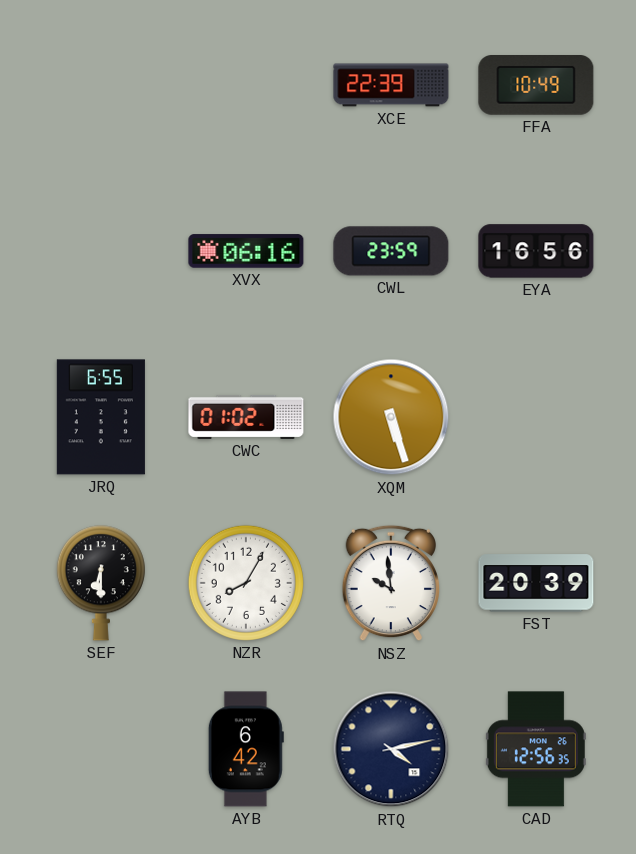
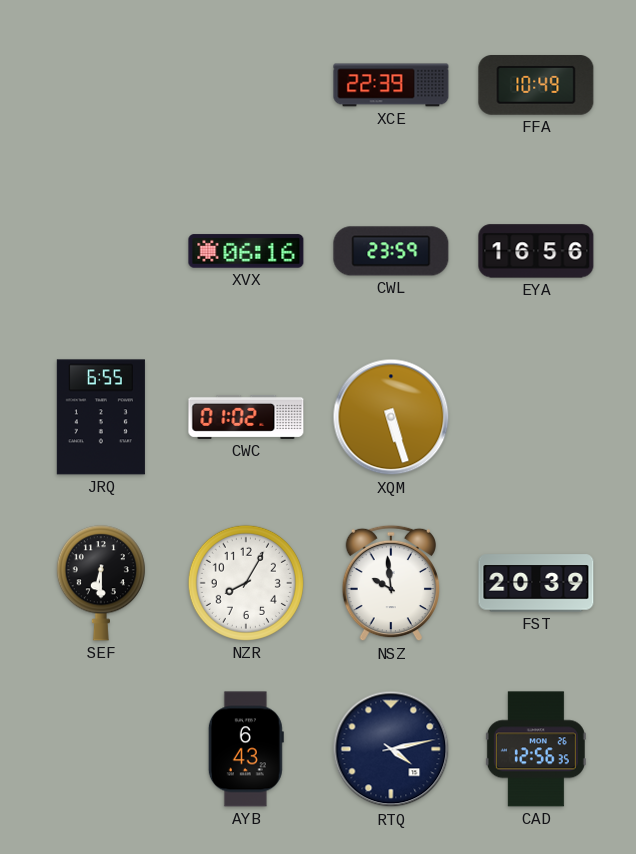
AYB: 6:42 -> 6:43
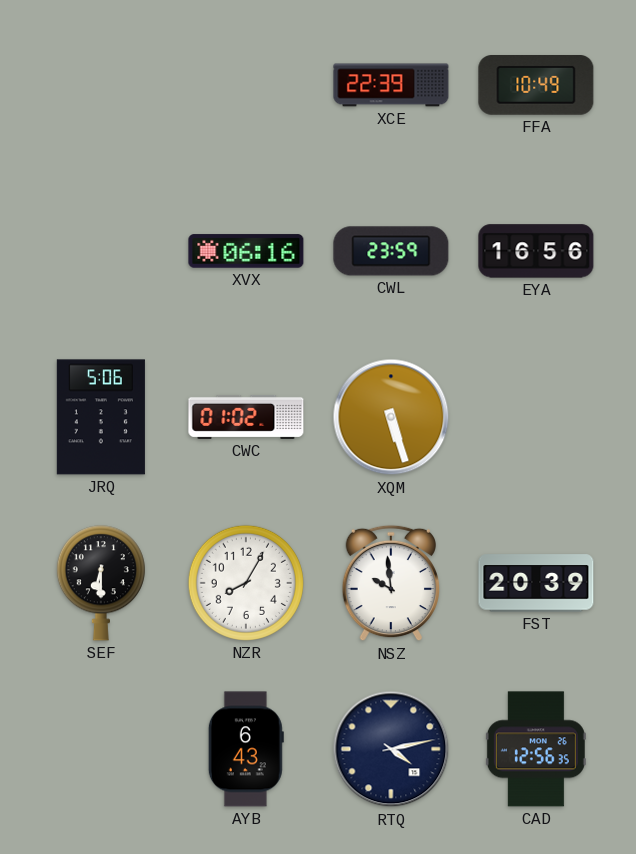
JRQ: 6:55 -> 5:06
